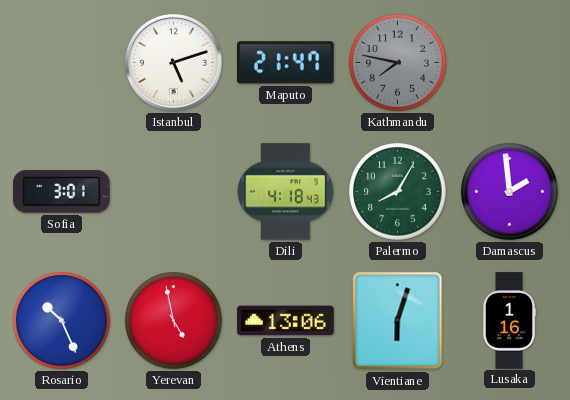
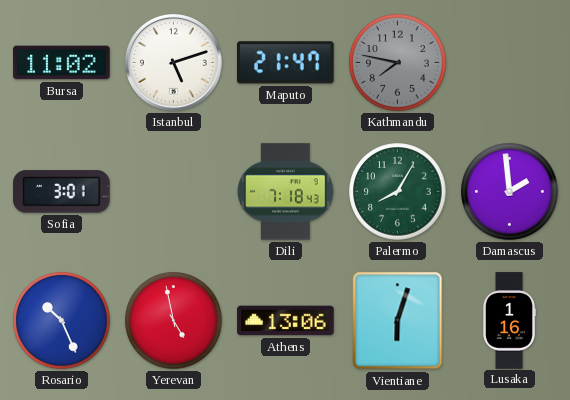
Bursa: none -> 11:02
Dili: 4:18 -> 7:18
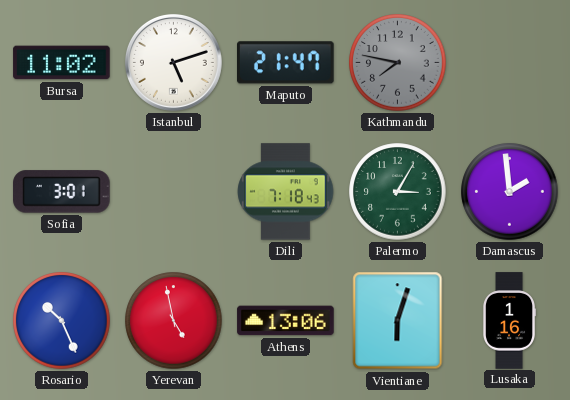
Palermo: 8:05 -> 3:05
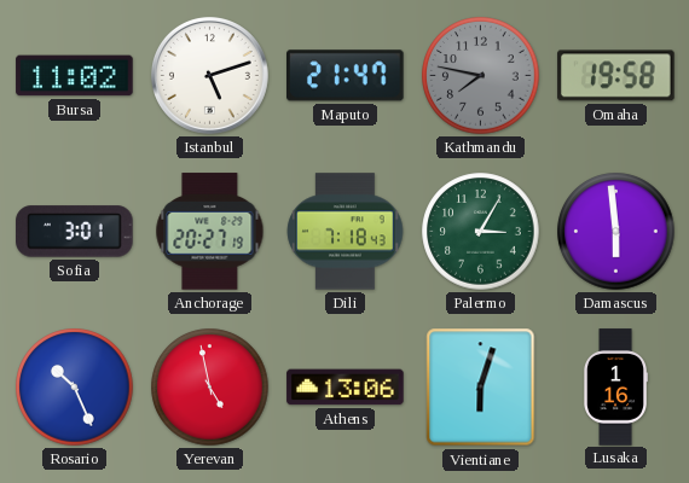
Omaha: none -> 19:58
Anchorage: none -> 20:27
Damascus: 1:59 -> 5:59
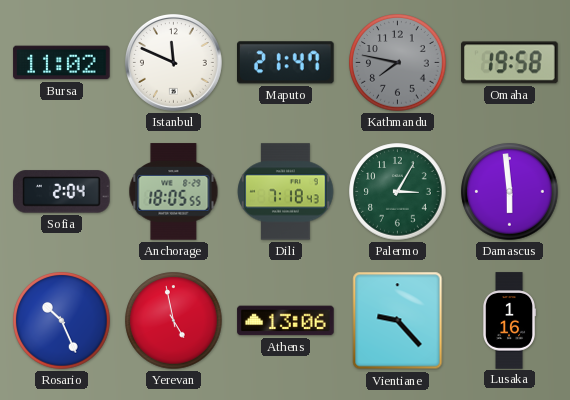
Istanbul: 5:12 -> 11:49
Sofia: 3:01 -> 2:04
Anchorage: 20:27 -> 18:05
Vientiane: 6:03 -> 9:23
